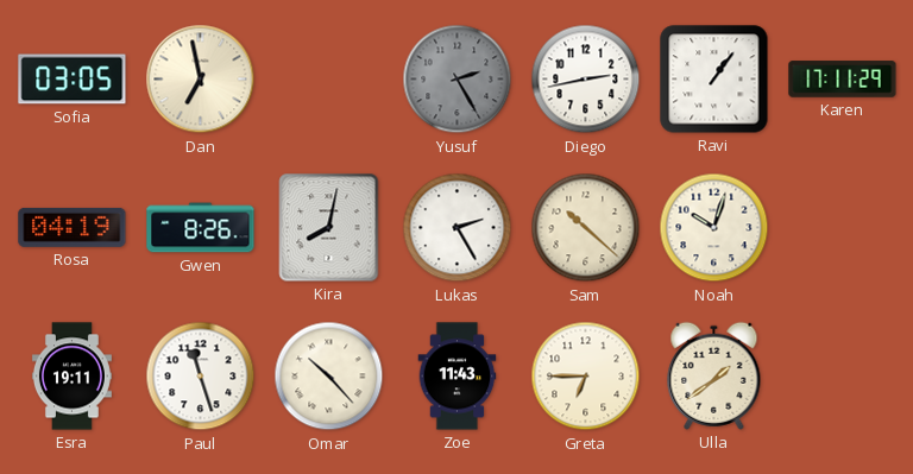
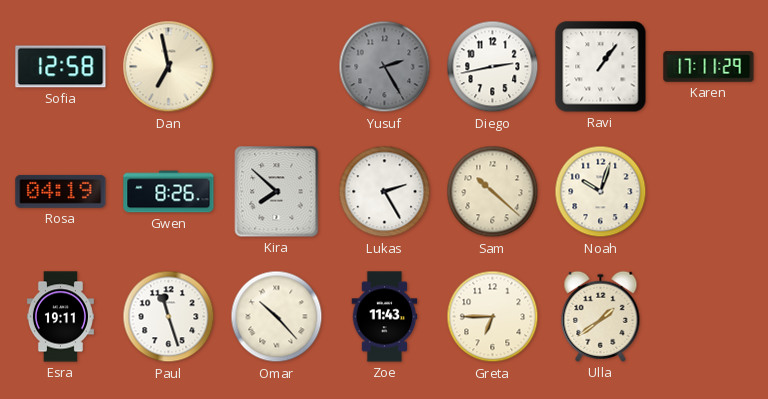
Sofia: 03:05 -> 12:58
Kira: 8:02 -> 7:52
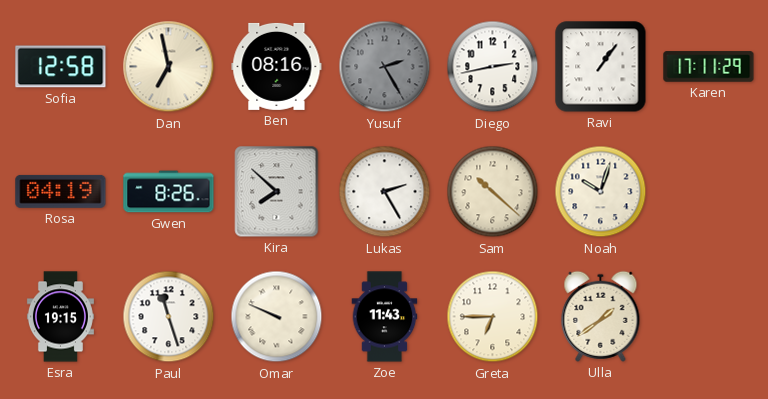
Ben: none -> 08:16
Esra: 19:11 -> 19:15
Omar: 10:23 -> 9:49
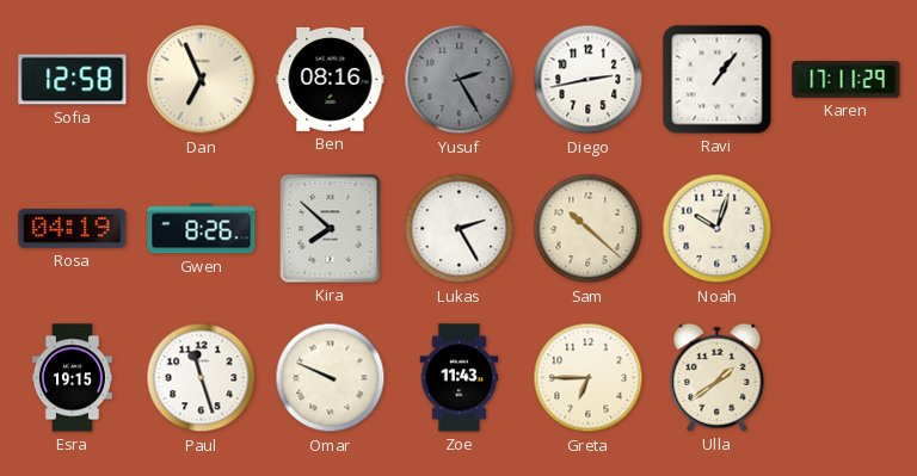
Dan: 6:58 -> 6:56
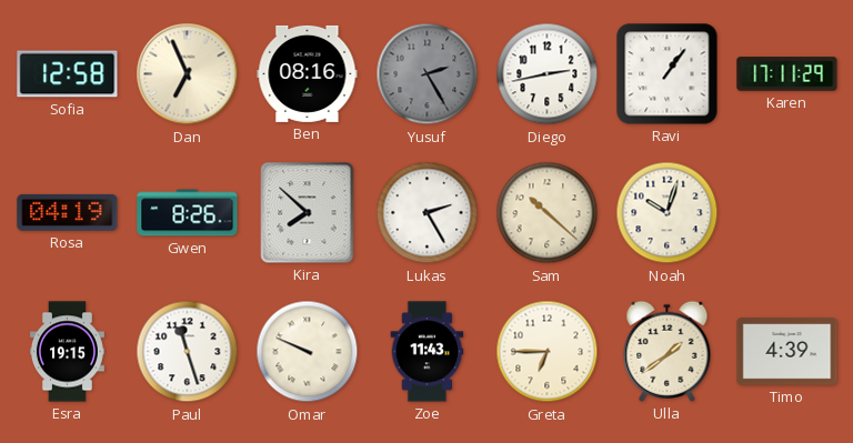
Timo: none -> 4:39
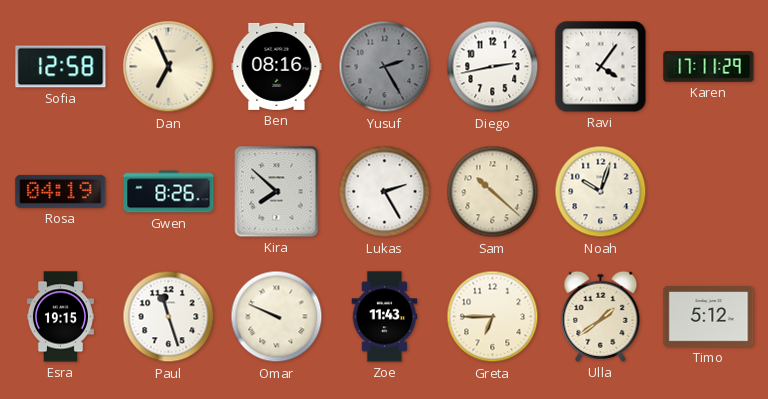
Ravi: 1:06 -> 4:06
Timo: 4:39 -> 5:12
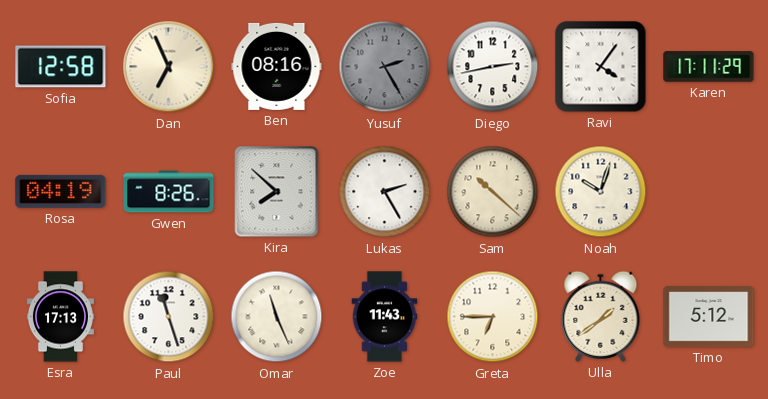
Esra: 19:15 -> 17:13
Omar: 9:49 -> 11:26
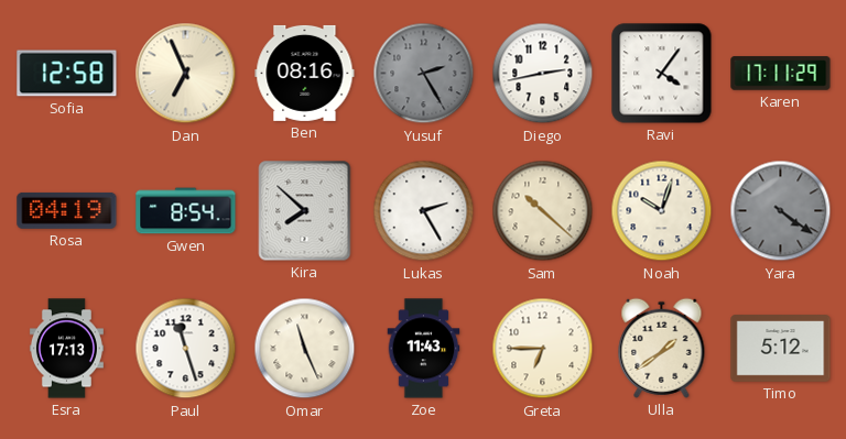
Gwen: 8:26 -> 8:54
Yara: none -> 4:21
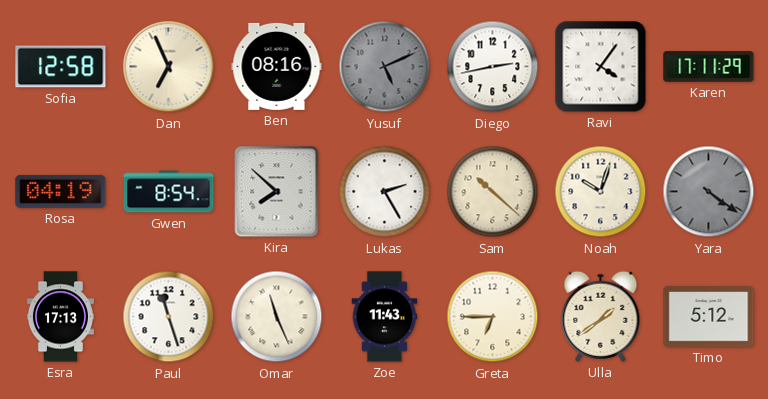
Yusuf: 2:25 -> 5:11
